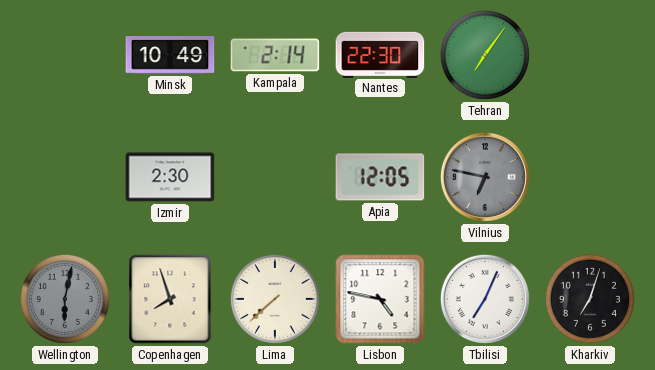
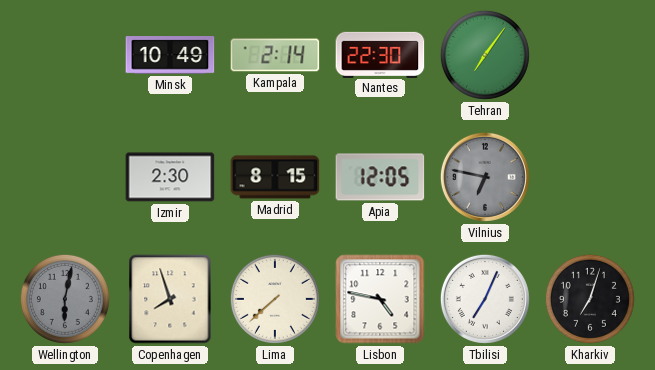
Madrid: none -> 8:15
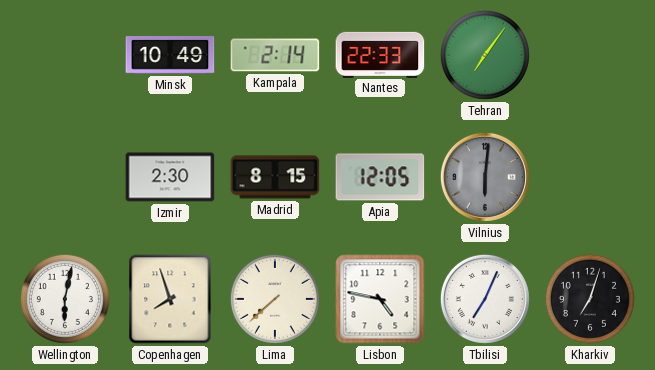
Nantes: 22:30 -> 22:33
Vilnius: 6:47 -> 6:01
Wellington dial: grey -> white
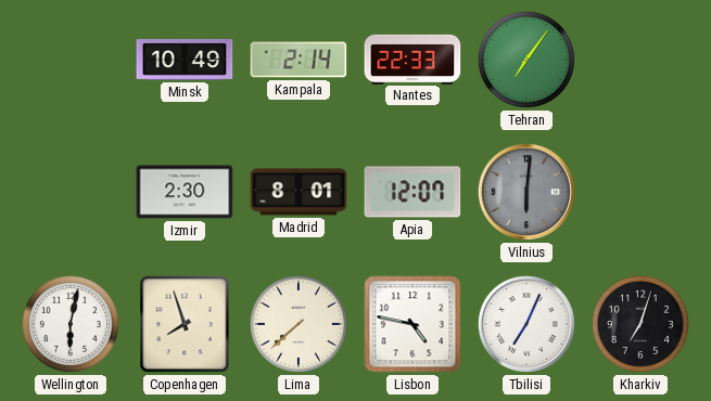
Madrid: 8:15 -> 8:01
Apia: 12:05 -> 12:07
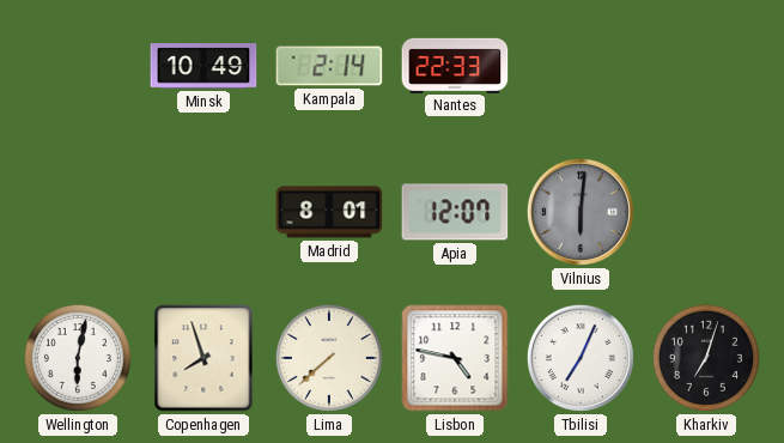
Tehran: 7:06 -> none
Izmir: 2:30 -> none
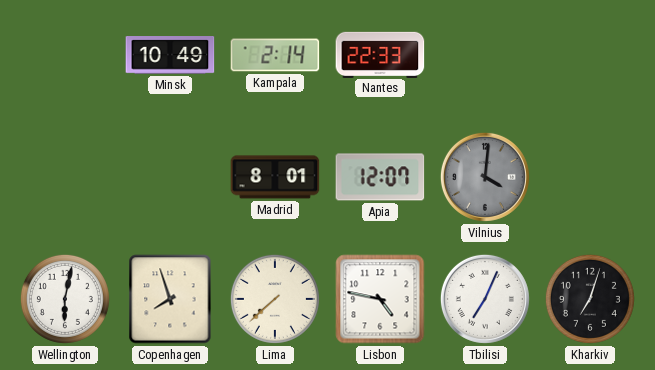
Vilnius: 6:01 -> 4:01
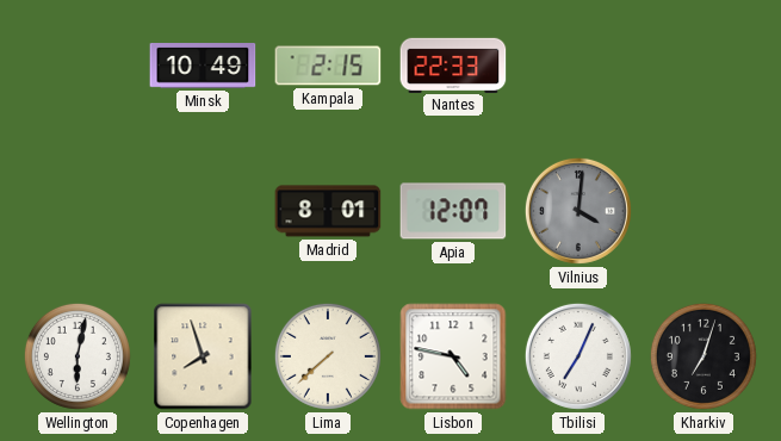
Kampala: 2:14 -> 2:15
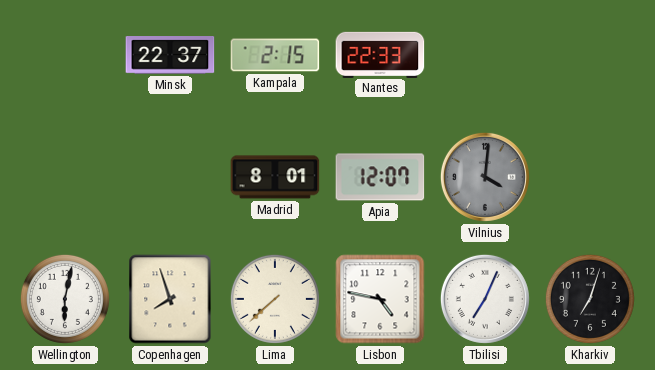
Minsk: 10:49 -> 22:37
